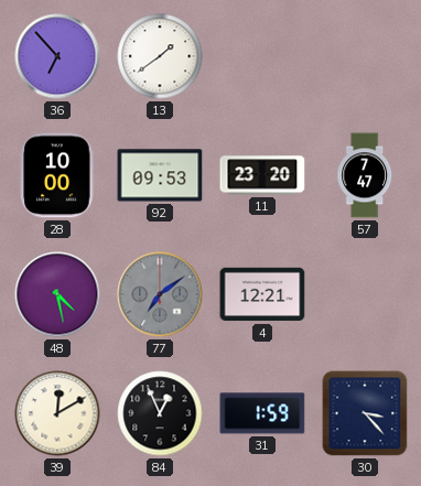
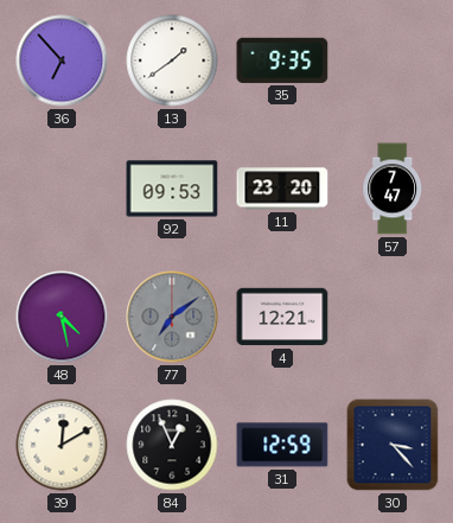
35: none -> 9:35
28: 10:00 -> none
31: 1:59 -> 12:59
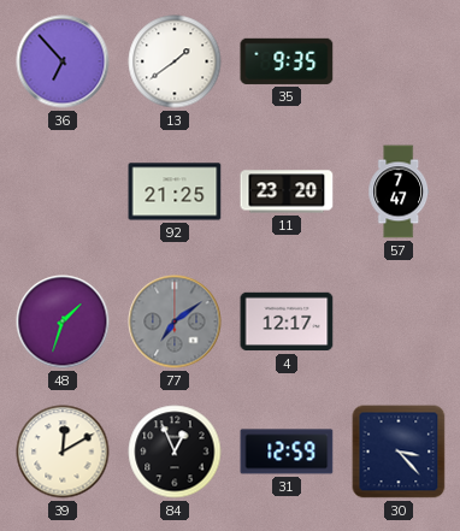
92: 09:53 -> 21:25
48: 4:28 -> 1:33
4: 12:21 -> 12:17
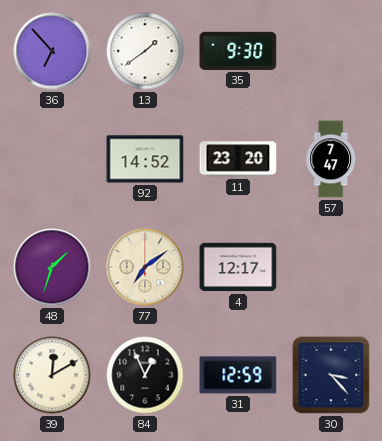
35: 9:35 -> 9:30
92: 21:25 -> 14:52
77 dial: grey -> cream
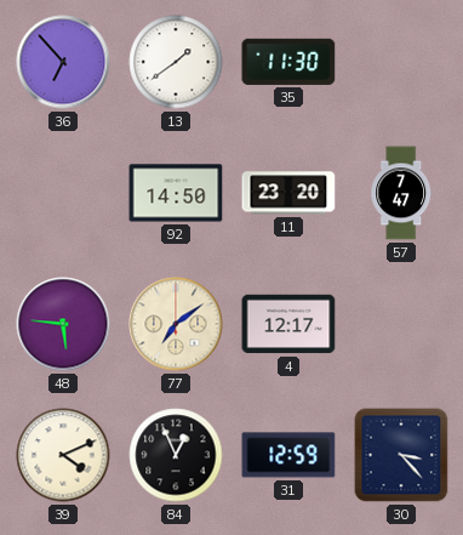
35: 9:30 -> 11:30
92: 14:52 -> 14:50
48: 1:33 -> 5:46
39: 12:10 -> 4:11
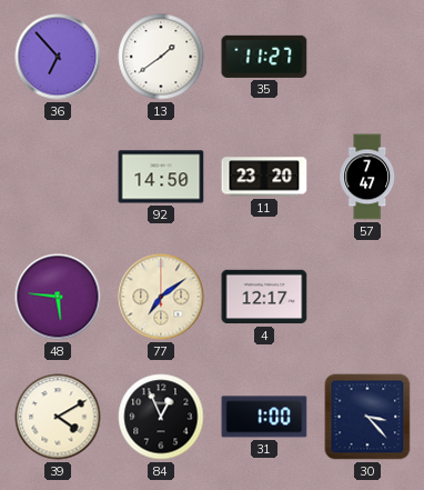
35: 11:30 -> 11:27
39: 4:11 -> 4:10
31: 12:59 -> 1:00
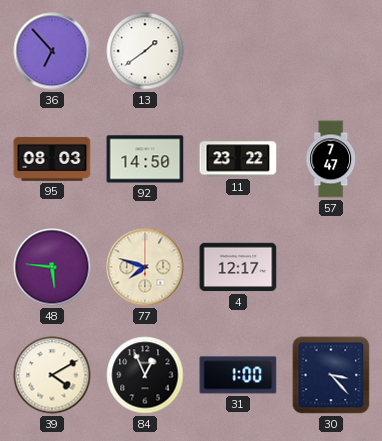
35: 11:27 -> none
95: none -> 08:03
11: 23:20 -> 23:22
77: 7:09 -> 7:48
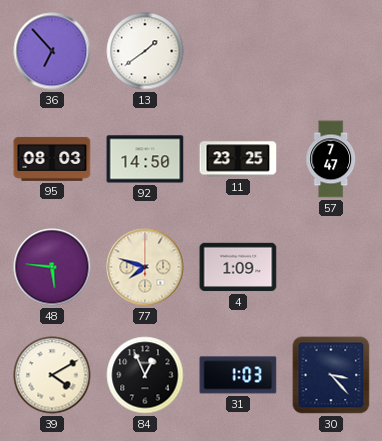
11: 23:22 -> 23:25
4: 12:17 -> 1:09
31: 1:00 -> 1:03
